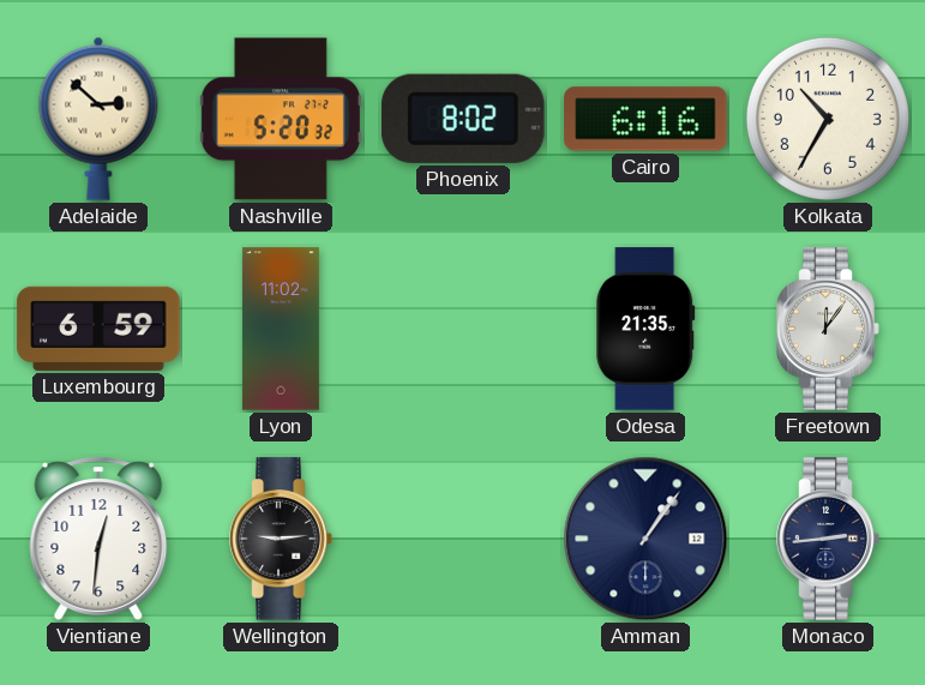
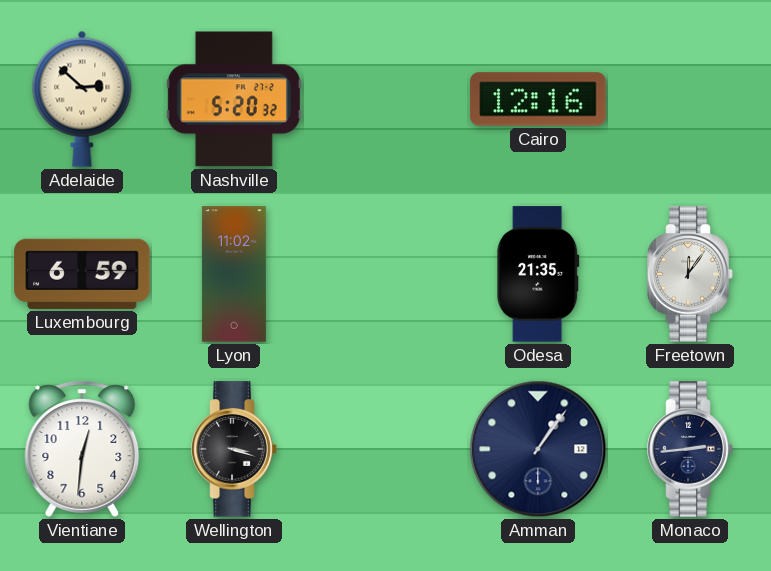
Phoenix: 8:02 -> none
Cairo: 6:16 -> 12:16
Kolkata: 10:35 -> none
Wellington: 9:14 -> 3:18
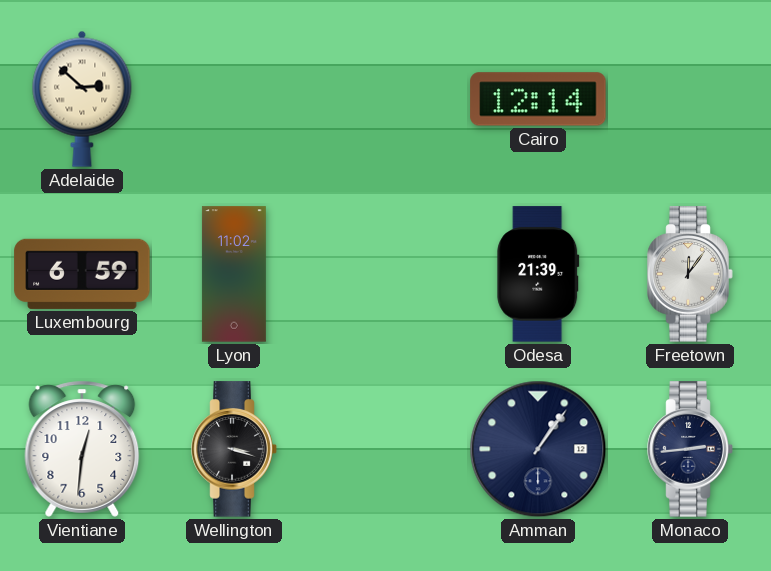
Nashville: 5:20 -> none
Cairo: 12:16 -> 12:14
Odesa: 21:35 -> 21:39
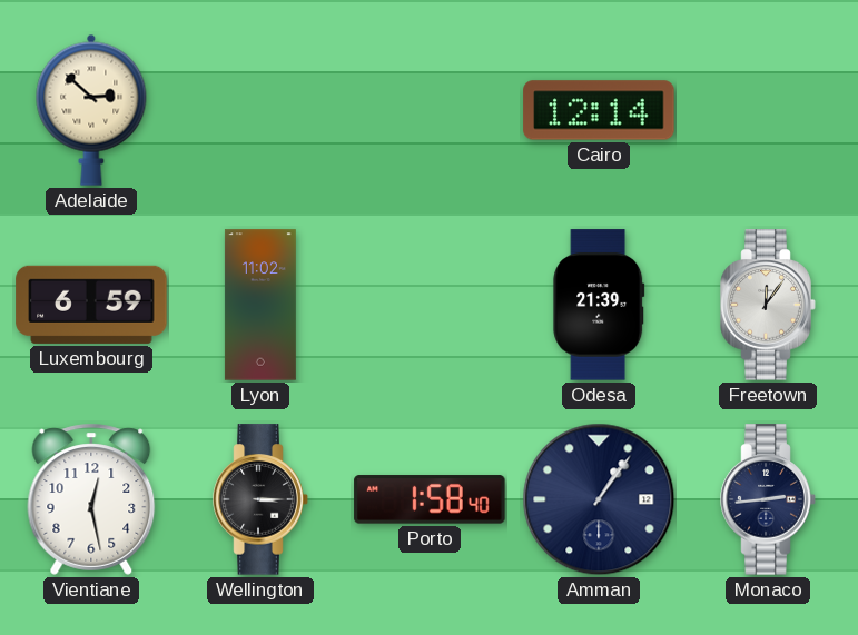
Vientiane: 12:31 -> 12:28
Wellington: 3:18 -> 3:15
Porto: none -> 1:58
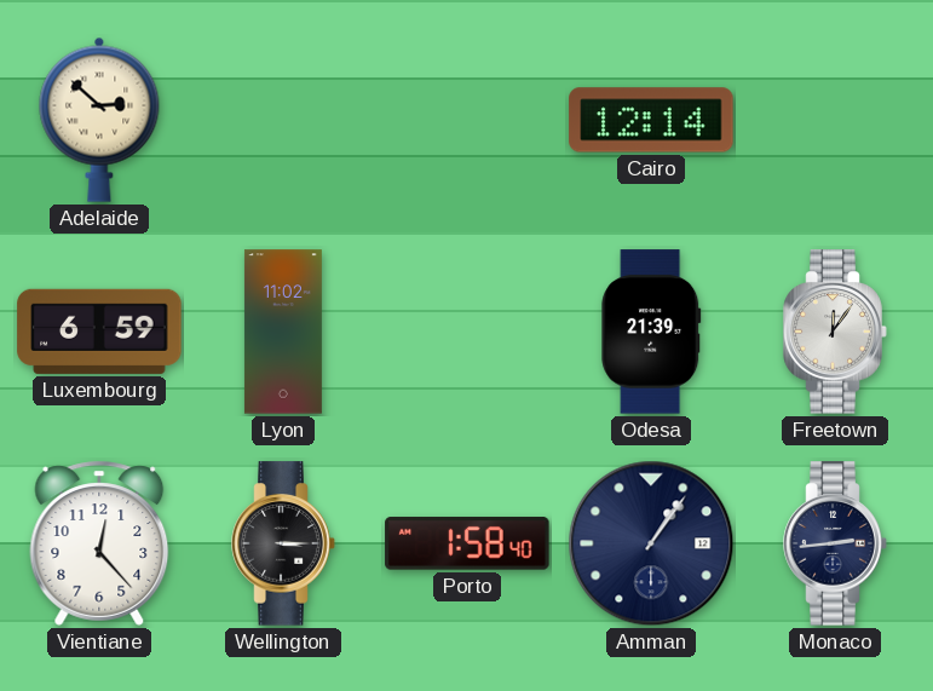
Vientiane: 12:28 -> 12:23
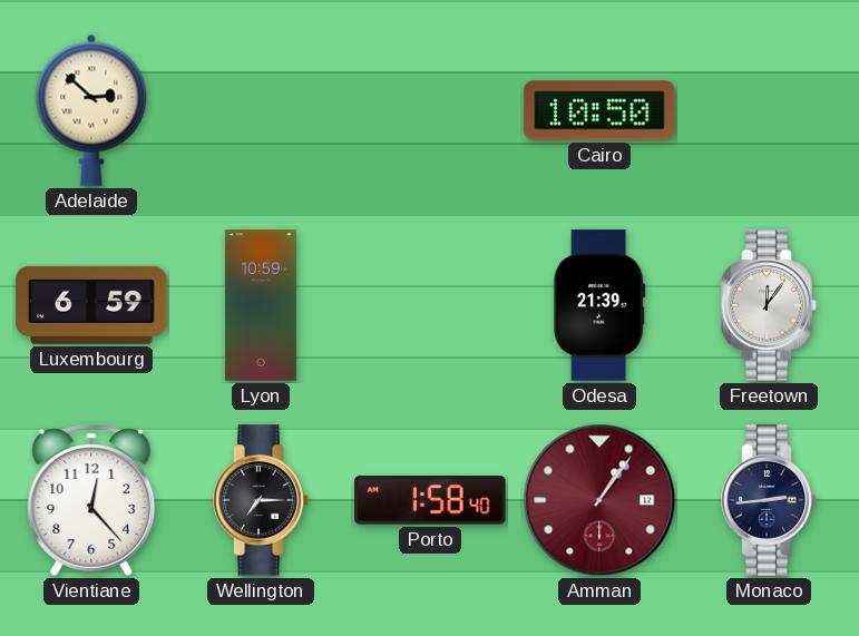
Cairo: 12:14 -> 10:50
Lyon: 11:02 -> 10:59
Wellington: 3:15 -> 7:15
Amman dial: navy -> burgundy
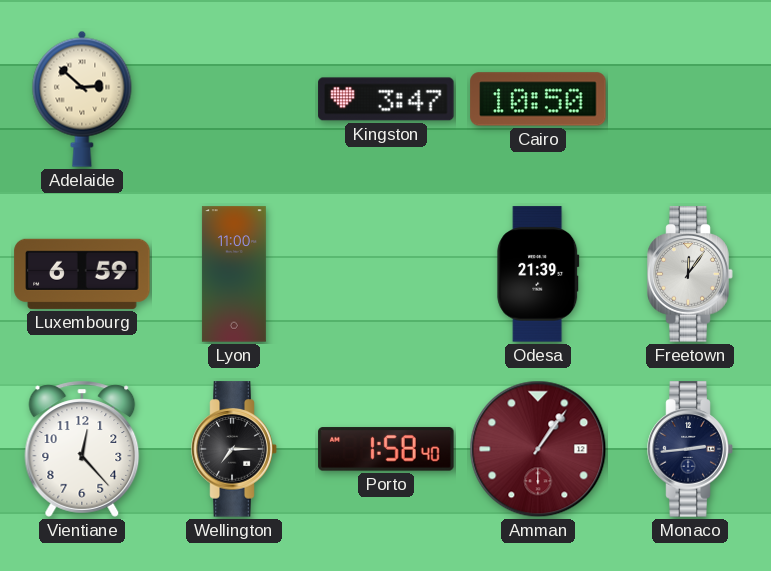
Kingston: none -> 3:47
Lyon: 10:59 -> 11:00
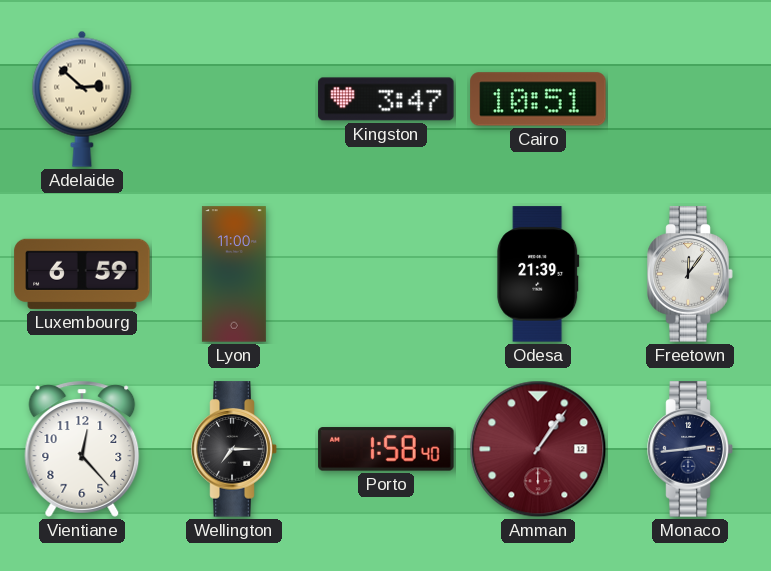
Cairo: 10:50 -> 10:51
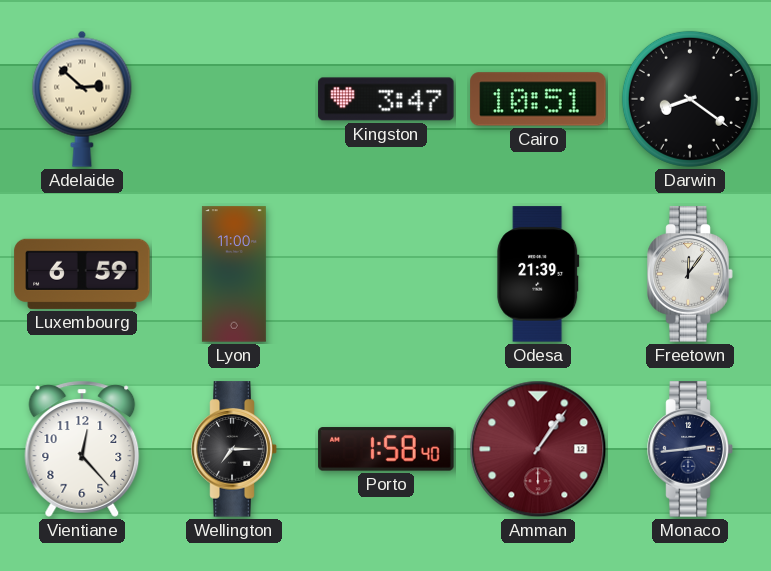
Darwin: none -> 8:21
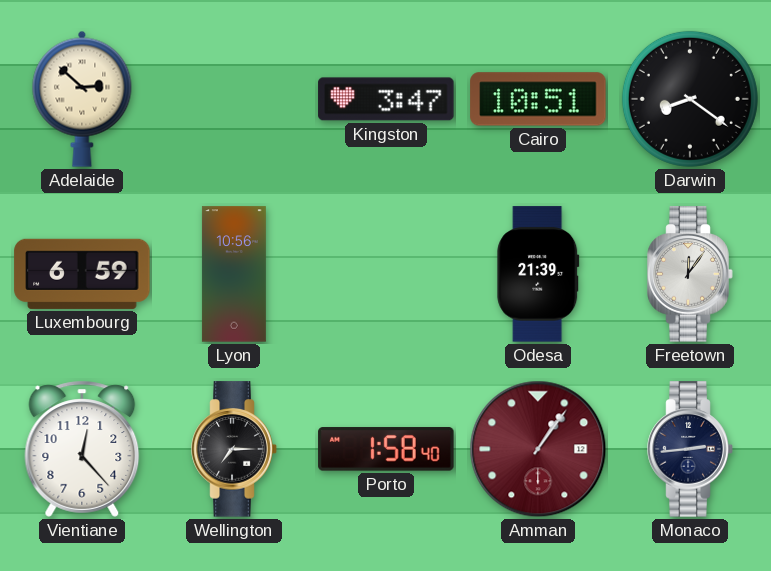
Lyon: 11:00 -> 10:56
